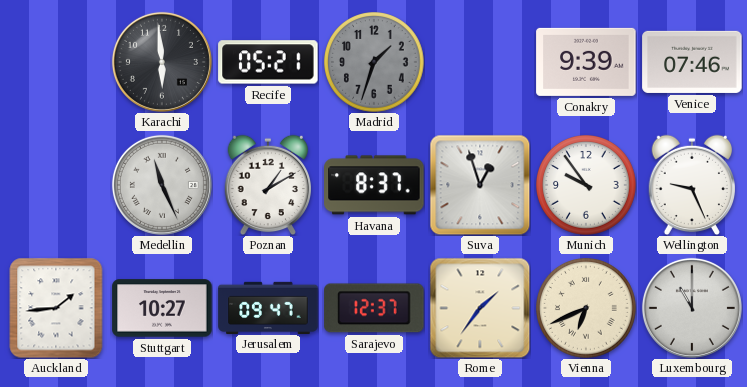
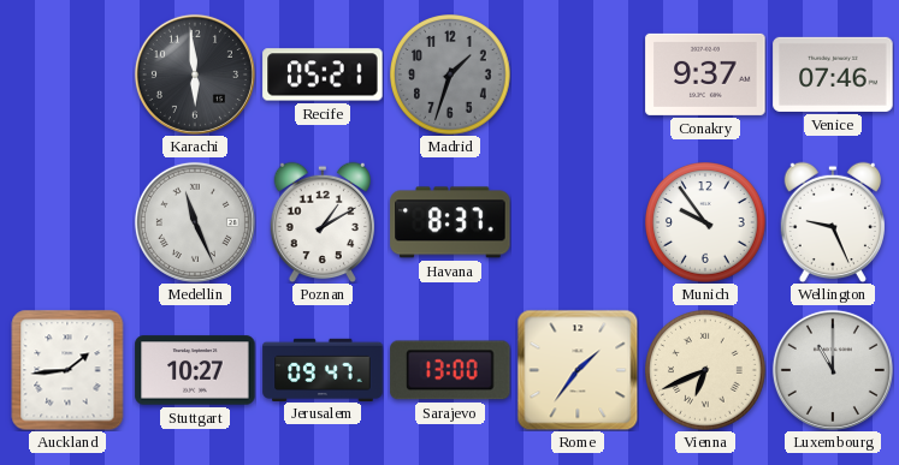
Conakry: 9:39 -> 9:37
Suva: 12:57 -> none
Sarajevo: 12:37 -> 13:00
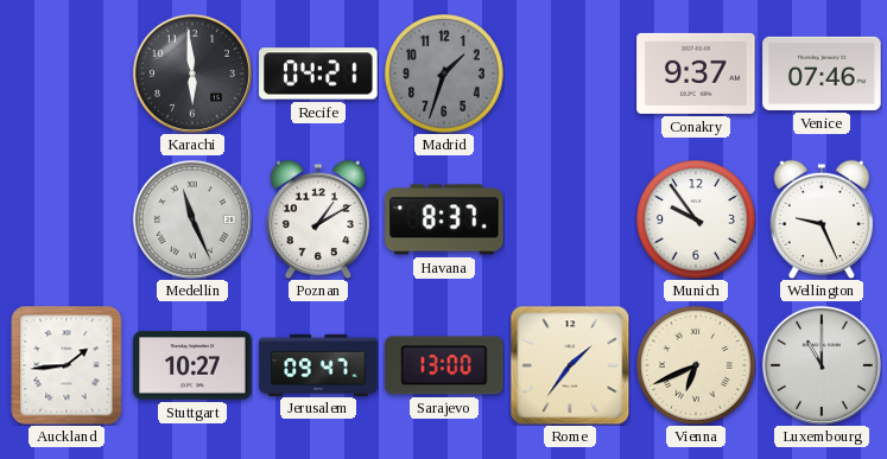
Recife: 05:21 -> 04:21
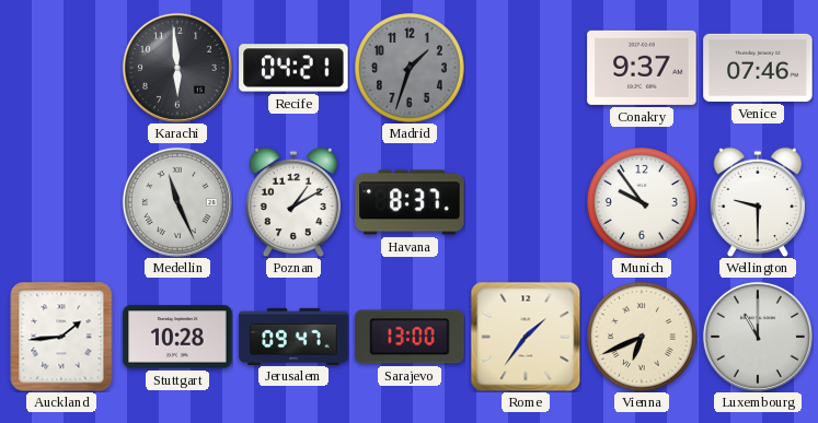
Wellington: 9:26 -> 9:30
Stuttgart: 10:27 -> 10:28
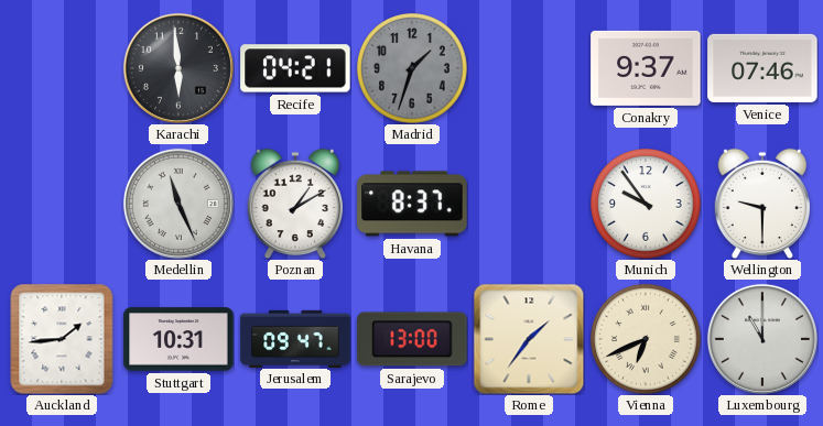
Stuttgart: 10:28 -> 10:31
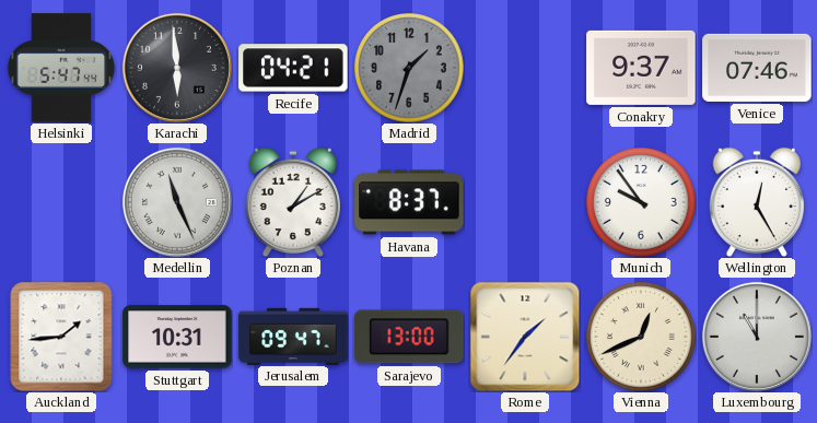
Helsinki: none -> 5:47
Wellington: 9:30 -> 12:25
Vienna: 6:41 -> 12:41
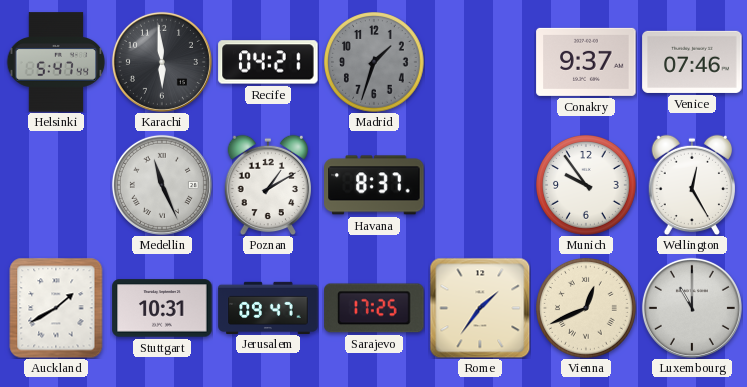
Auckland: 1:44 -> 1:40
Sarajevo: 13:00 -> 17:25
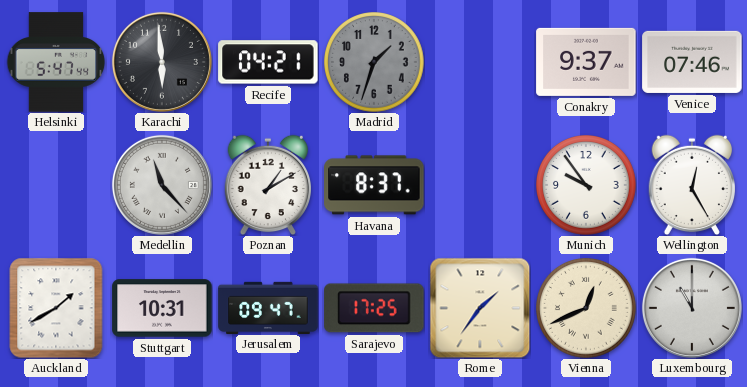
Medellin: 11:26 -> 11:23
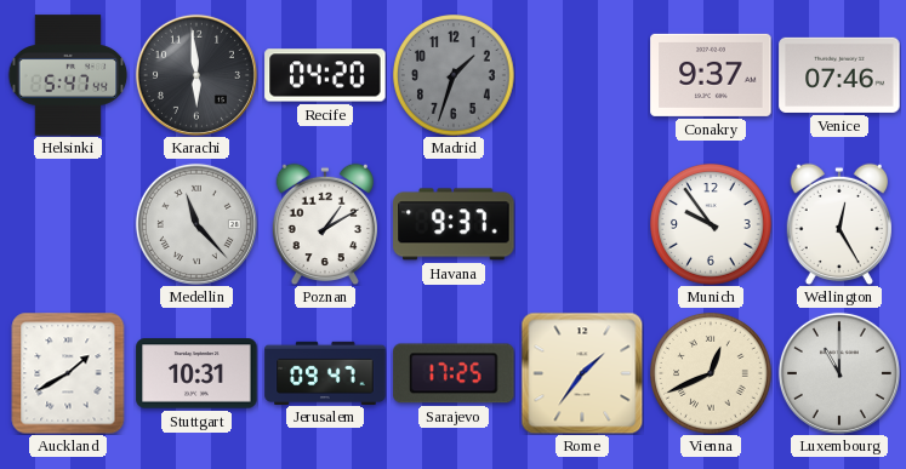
Recife: 04:21 -> 04:20
Havana: 8:37 -> 9:37
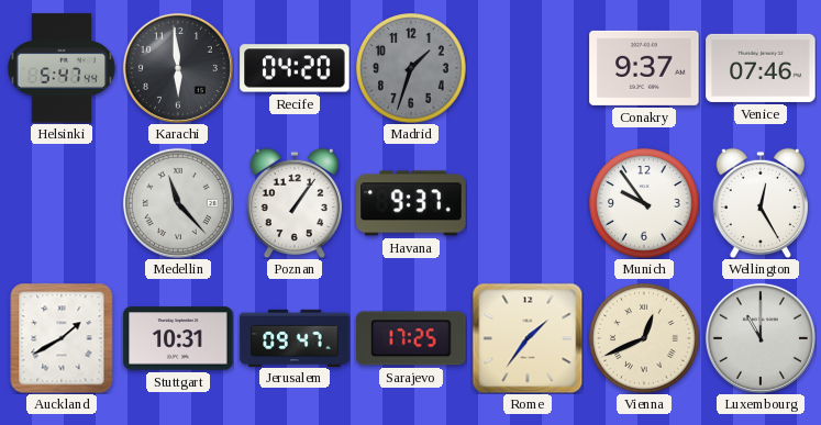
Poznan: 1:10 -> 1:06
